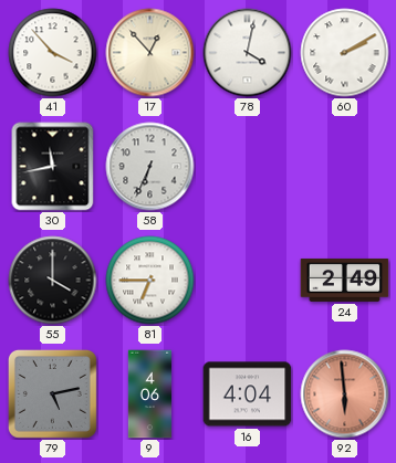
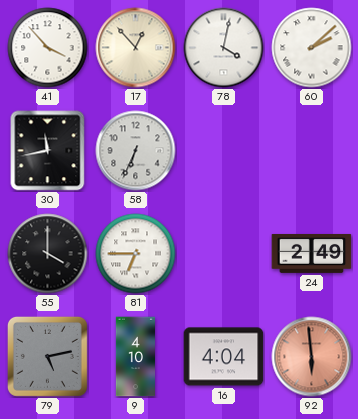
60: 2:10 -> 2:08
9: 4:06 -> 4:10
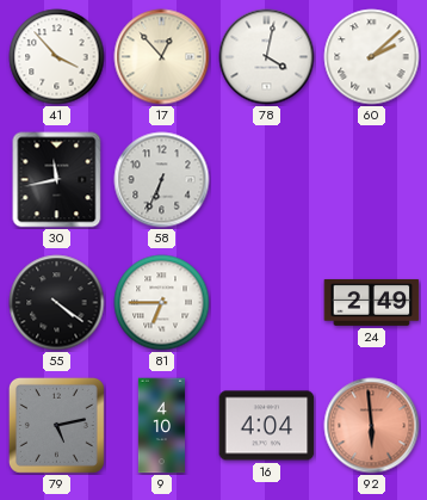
55: 4:00 -> 4:21
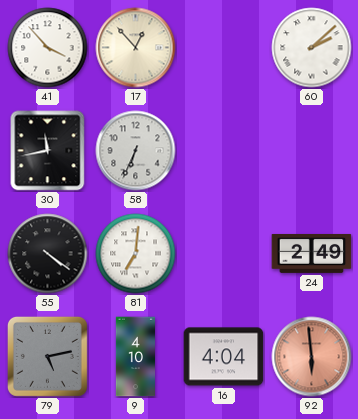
78: 4:02 -> none
81: 6:45 -> 7:01
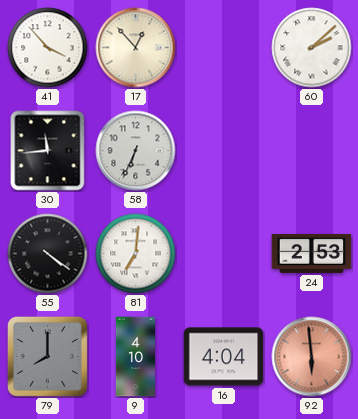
30: 11:43 -> 11:44
24: 2:49 -> 2:53
79: 5:13 -> 8:00
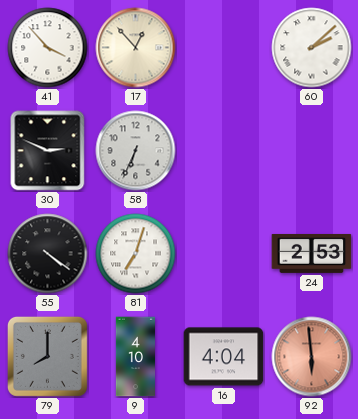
30: 11:44 -> 2:49
81: 7:01 -> 7:03
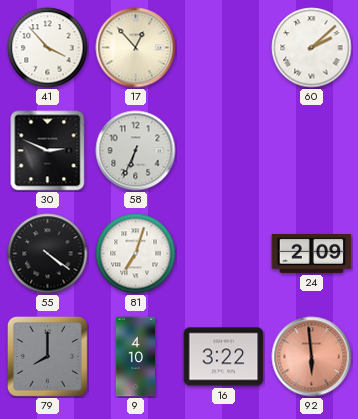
24: 2:53 -> 2:09
16: 4:04 -> 3:22
